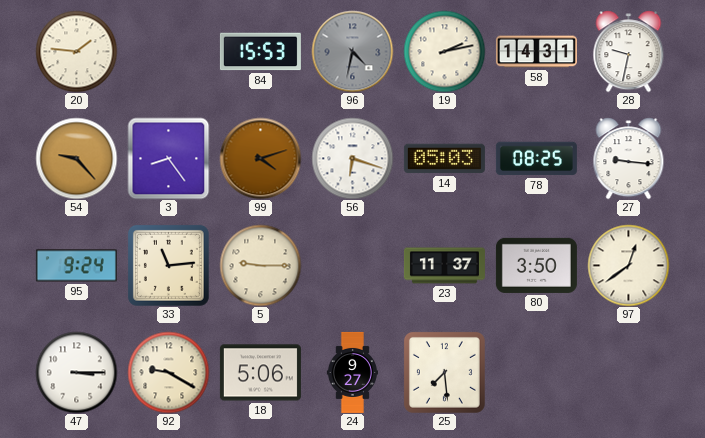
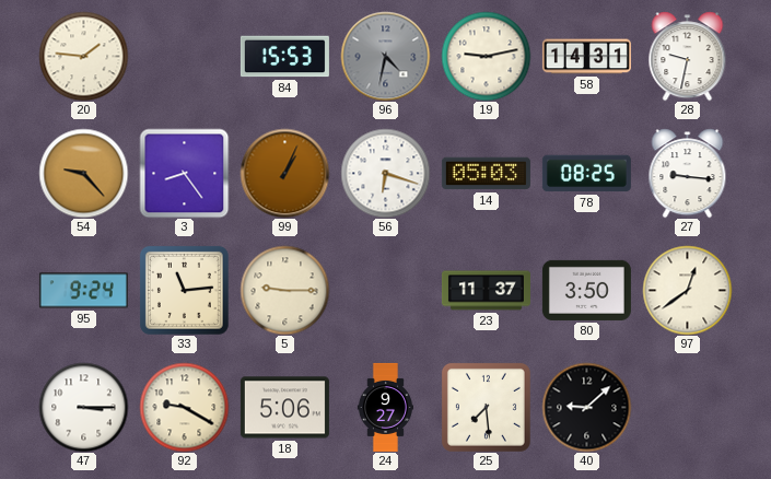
19: 2:13 -> 9:13
99: 4:12 -> 1:04
40: none -> 9:08
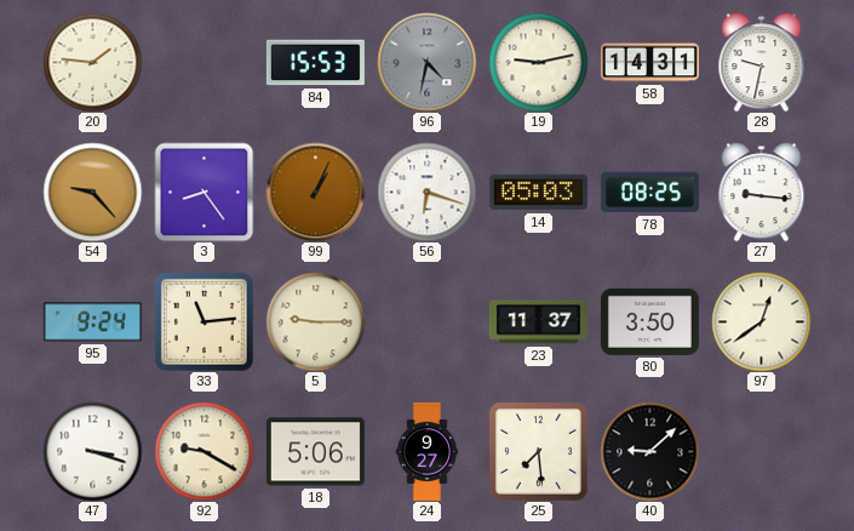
47: 3:15 -> 3:18
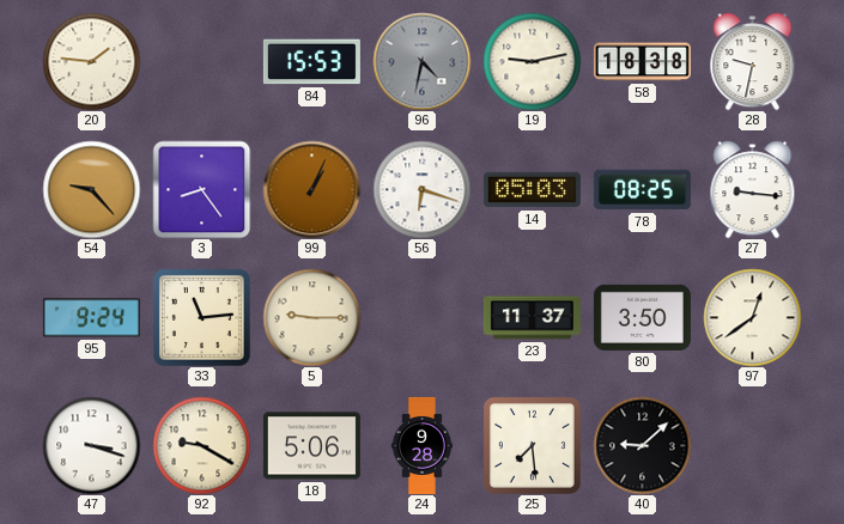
58: 14:31 -> 18:38
24: 9:27 -> 9:28
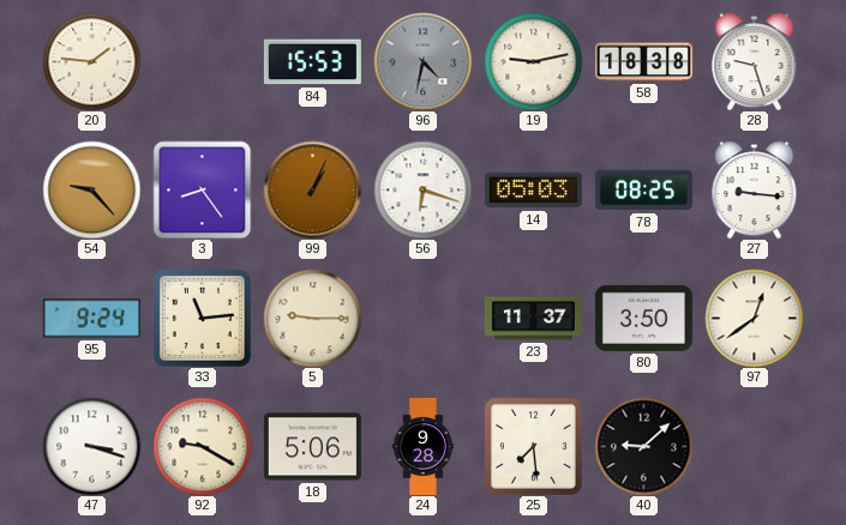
28: 9:32 -> 9:27
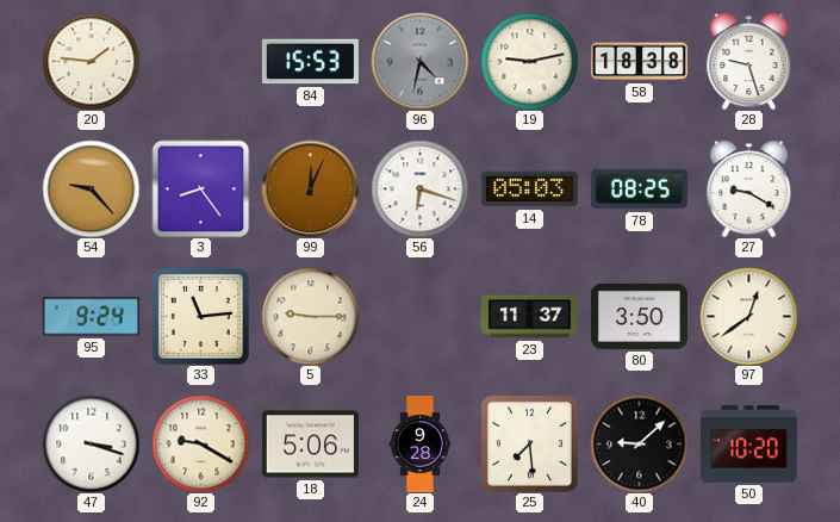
99: 1:04 -> 12:04
27: 9:16 -> 9:20
50: none -> 10:20
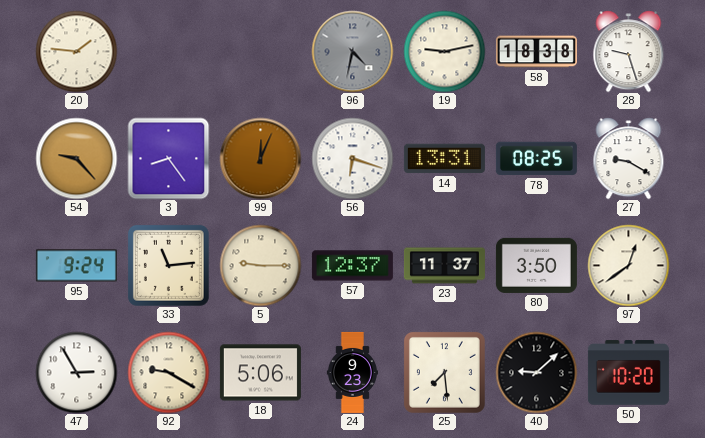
84: 15:53 -> none
14: 05:03 -> 13:31
57: none -> 12:37
47: 3:18 -> 2:55
24: 9:28 -> 9:23
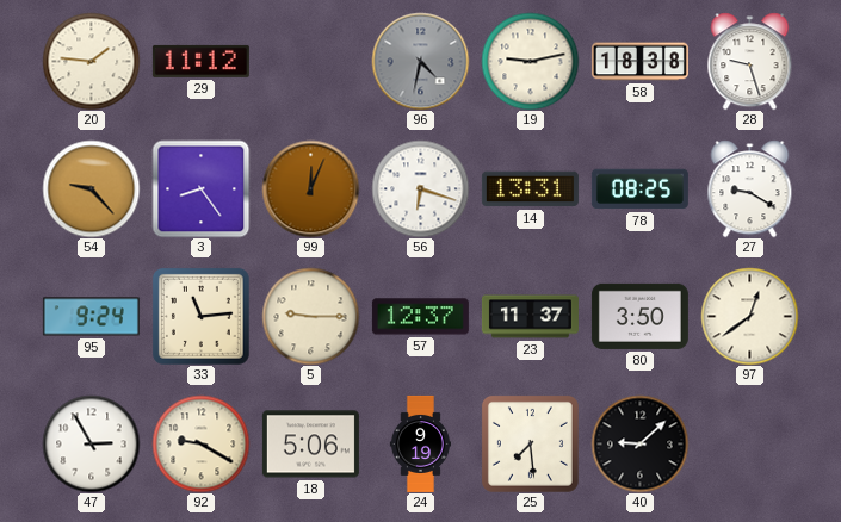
29: none -> 11:12
24: 9:23 -> 9:19
50: 10:20 -> none
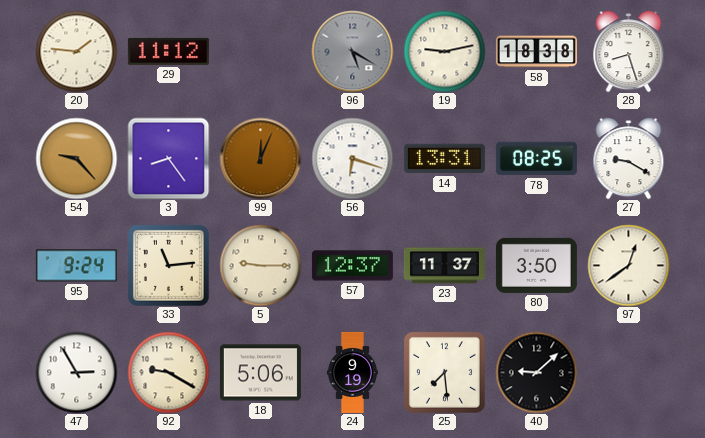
96: 4:32 -> 5:20
28: 9:27 -> 8:27
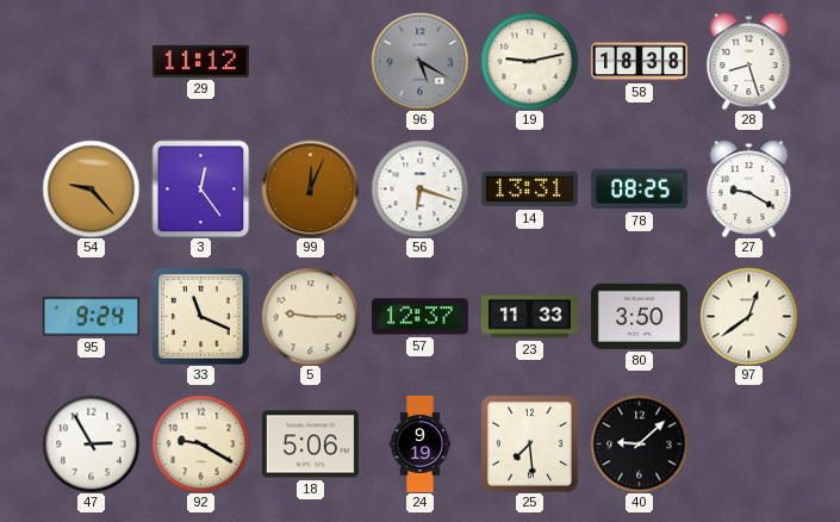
20: 1:46 -> none
3: 8:24 -> 12:24
33: 11:14 -> 11:19
23: 11:37 -> 11:33
